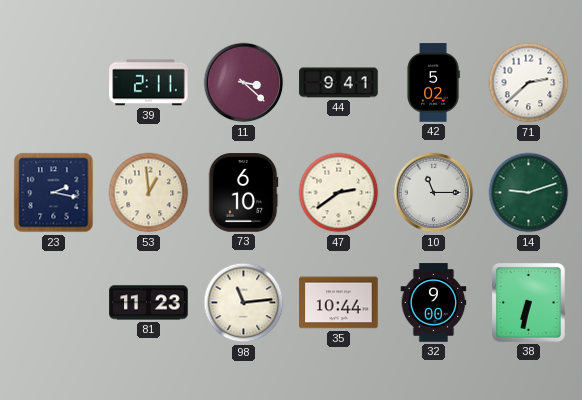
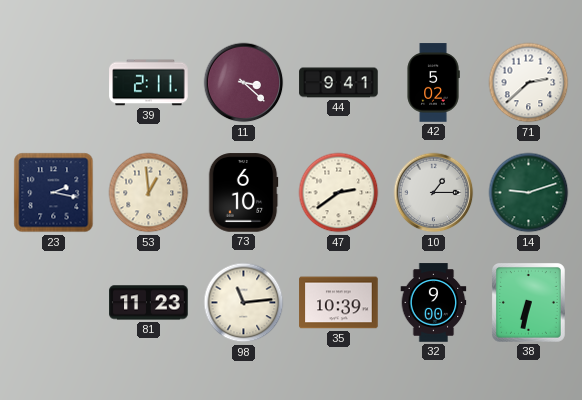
10: 11:15 -> 1:15
35: 10:44 -> 10:39
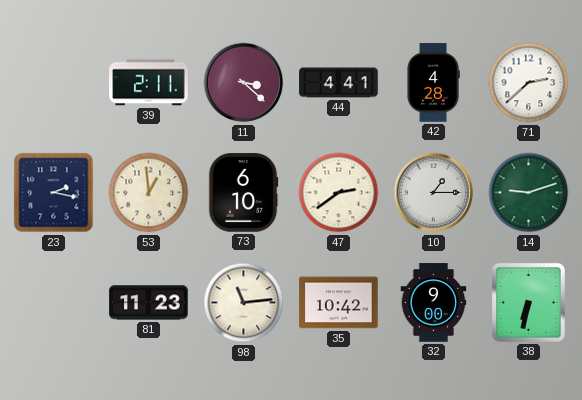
44: 9:41 -> 4:41
42: 5:02 -> 4:28
35: 10:39 -> 10:42
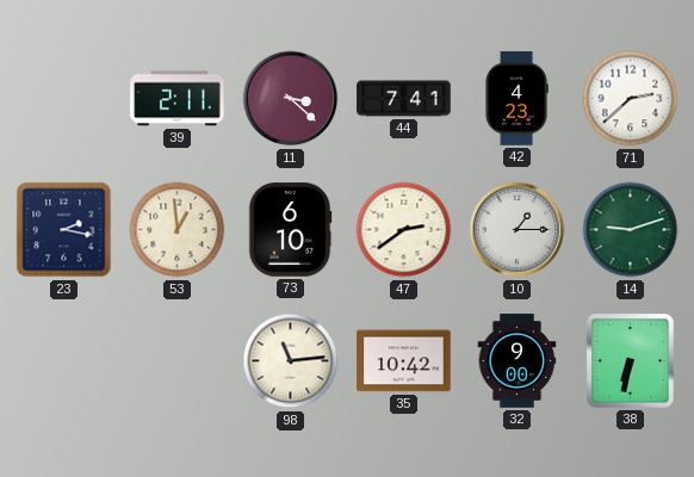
44: 4:41 -> 7:41
42: 4:28 -> 4:23
81: 11:23 -> none
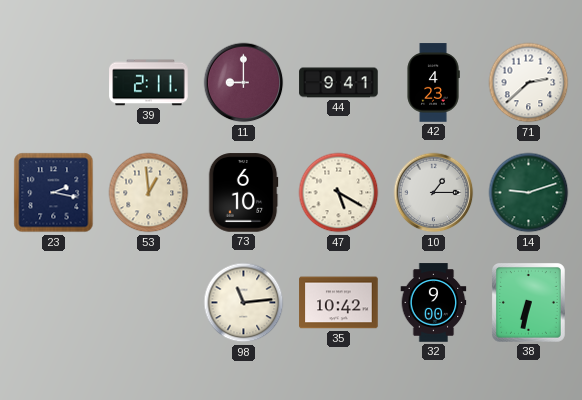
11: 3:22 -> 9:00
44: 7:41 -> 9:41
47: 2:39 -> 5:20
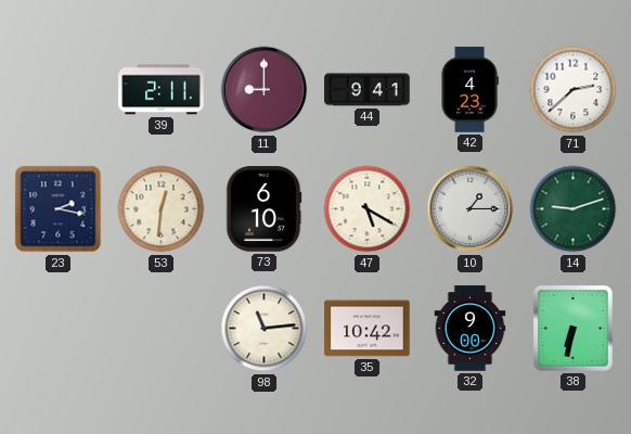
53: 12:59 -> 12:31
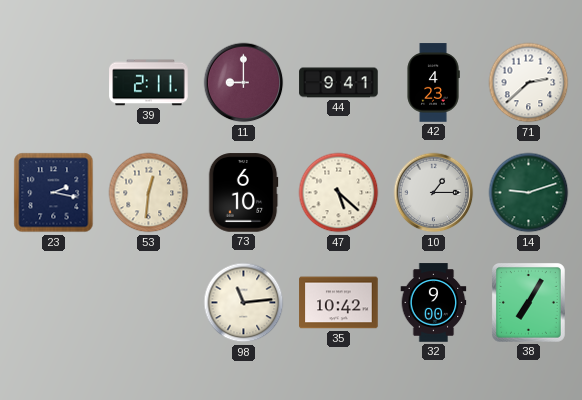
47: 5:20 -> 5:22
38: 6:32 -> 7:05
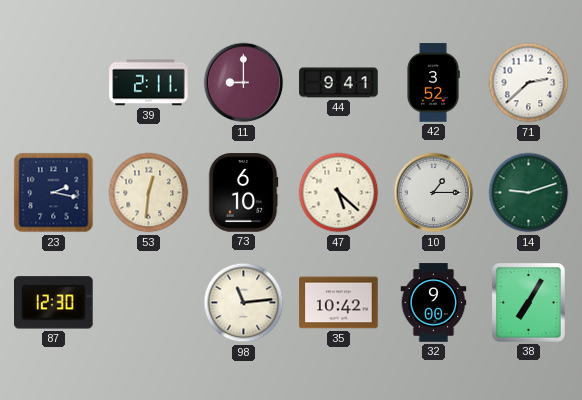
42: 4:23 -> 3:52
87: none -> 12:30
